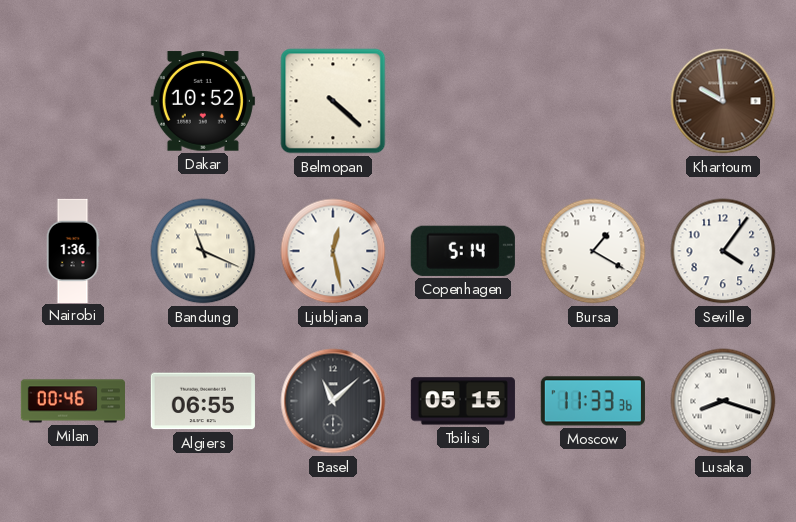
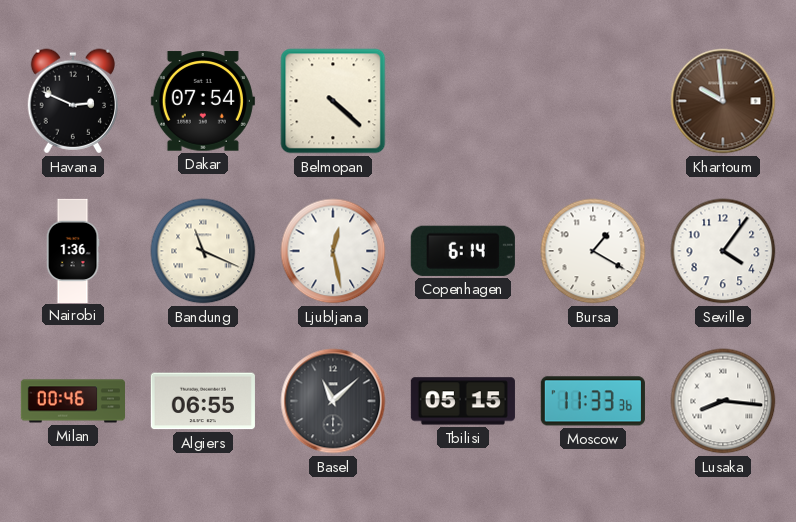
Havana: none -> 2:49
Dakar: 10:52 -> 07:54
Copenhagen: 5:14 -> 6:14
Lusaka: 8:18 -> 8:16
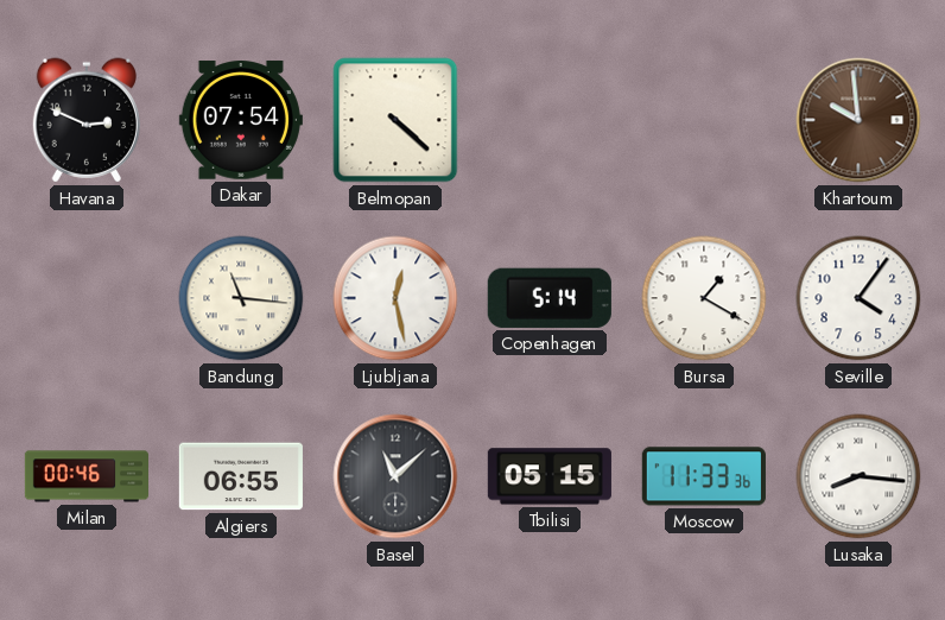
Nairobi: 1:36 -> none
Bandung: 11:19 -> 11:16
Copenhagen: 6:14 -> 5:14
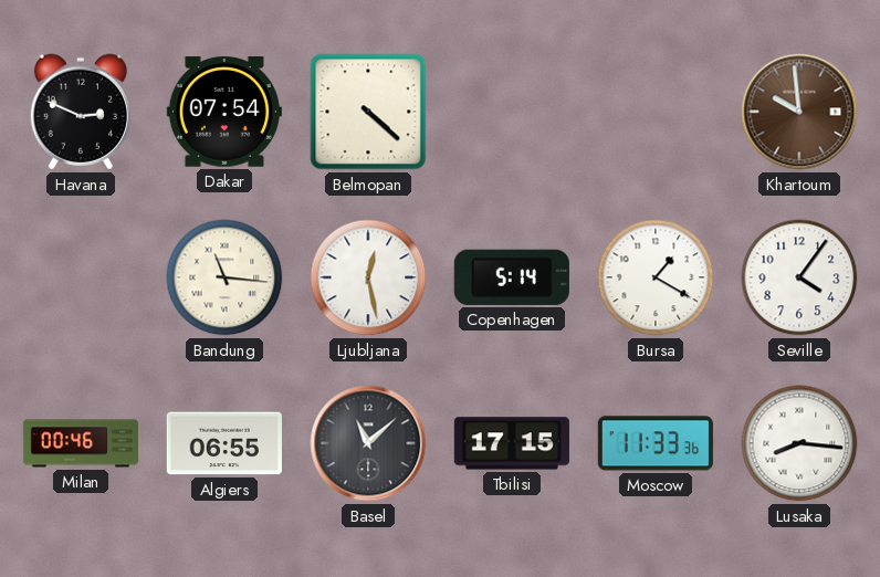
Tbilisi: 05:15 -> 17:15
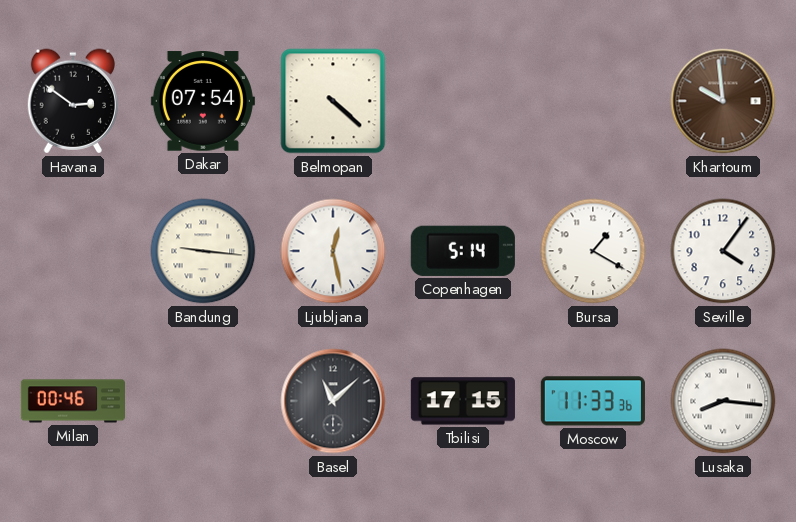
Havana: 2:49 -> 2:51
Bandung: 11:16 -> 9:16
Algiers: 06:55 -> none
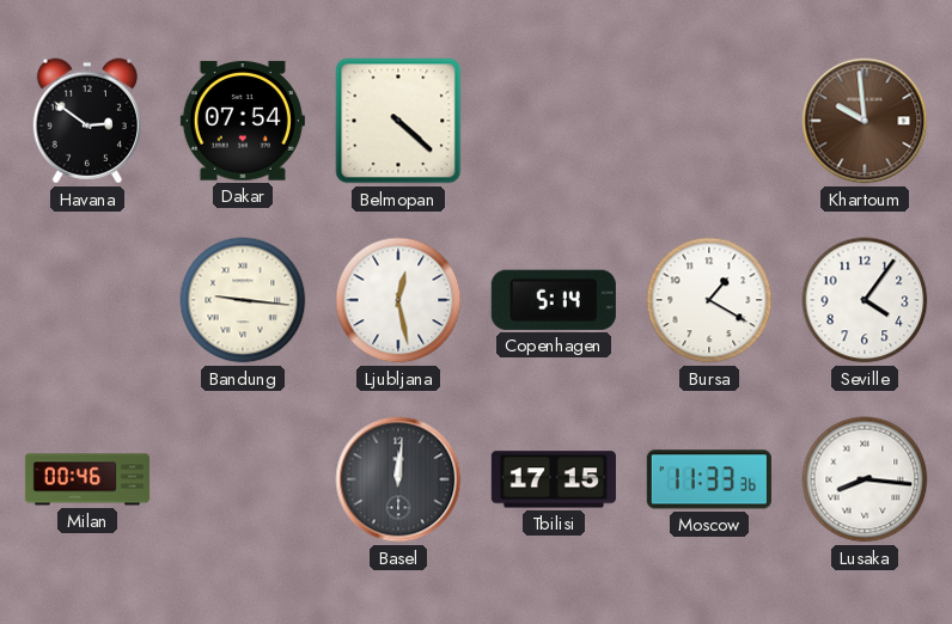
Basel: 11:08 -> 12:01
